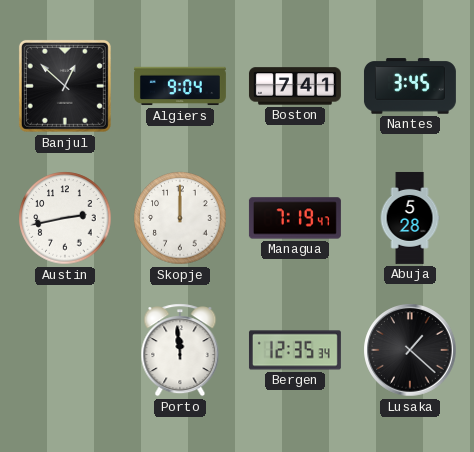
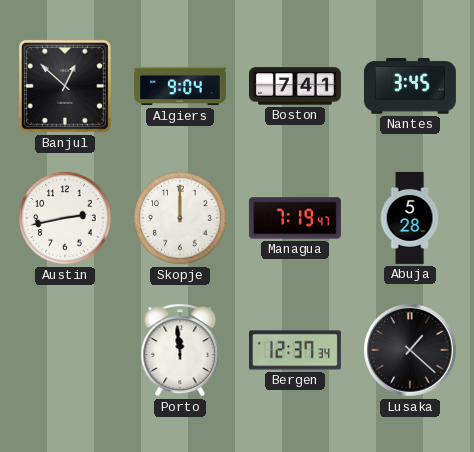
Bergen: 12:35 -> 12:37
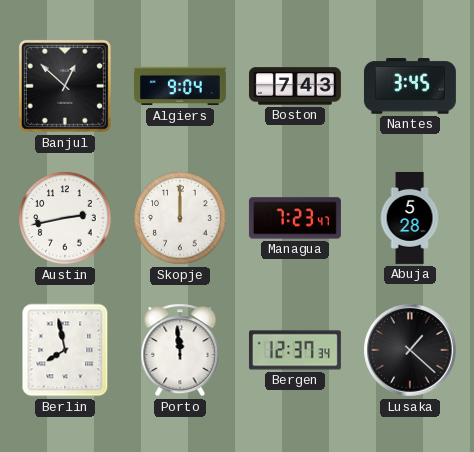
Boston: 7:41 -> 7:43
Managua: 7:19 -> 7:23
Berlin: none -> 7:58
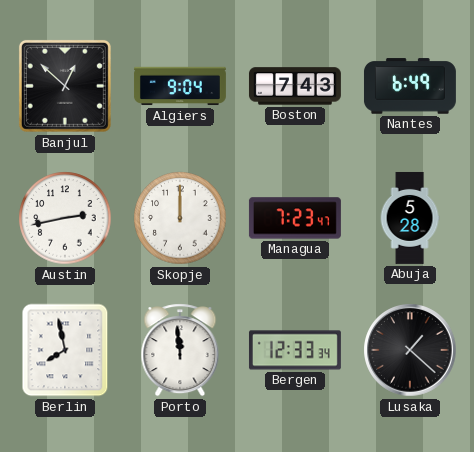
Nantes: 3:45 -> 6:49
Bergen: 12:37 -> 12:33
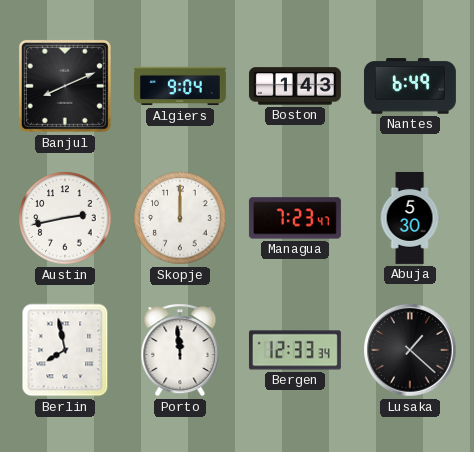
Banjul: 12:52 -> 8:11
Boston: 7:43 -> 1:43
Abuja: 5:28 -> 5:30
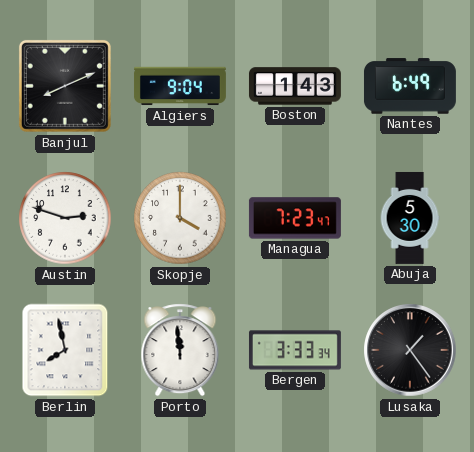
Austin: 2:43 -> 2:48
Skopje: 12:00 -> 4:00
Bergen: 12:33 -> 3:33
Lusaka: 1:22 -> 1:24
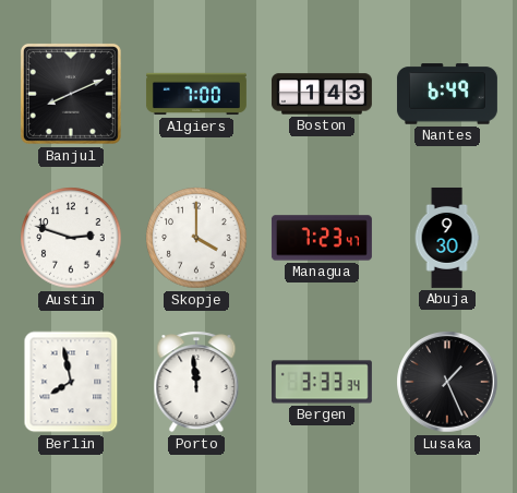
Algiers: 9:04 -> 7:00
Abuja: 5:30 -> 9:30
Lusaka: 1:24 -> 1:26
